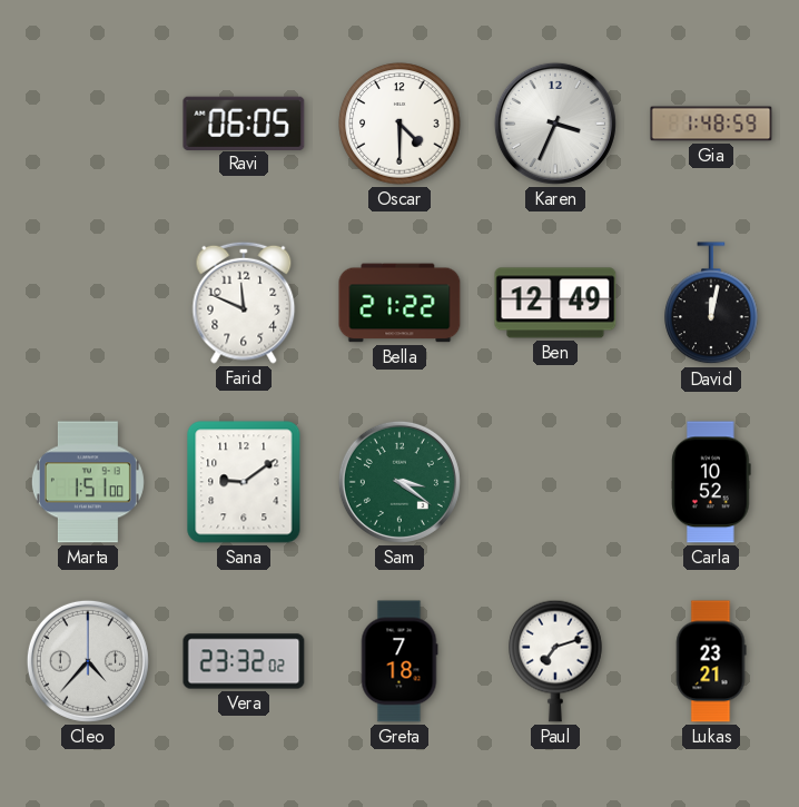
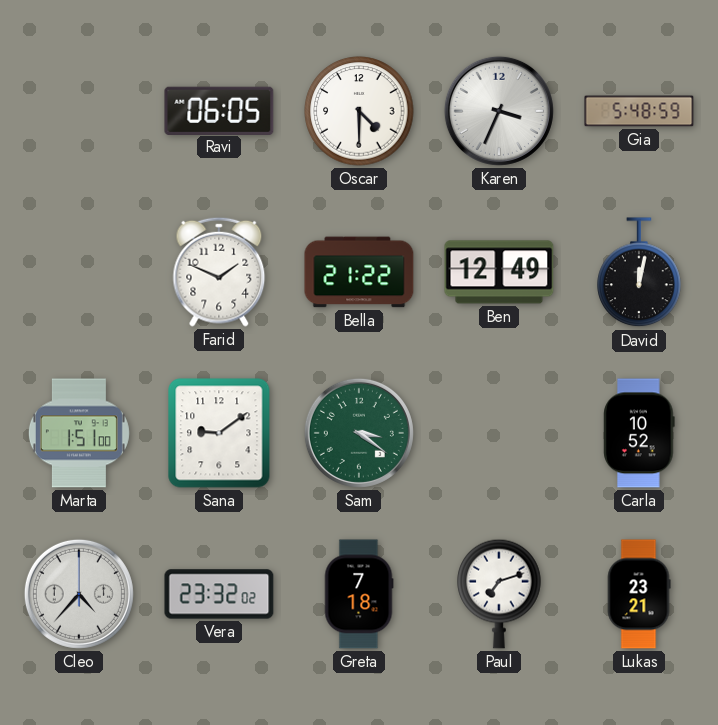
Gia: 1:48 -> 5:48
Farid: 11:49 -> 1:49
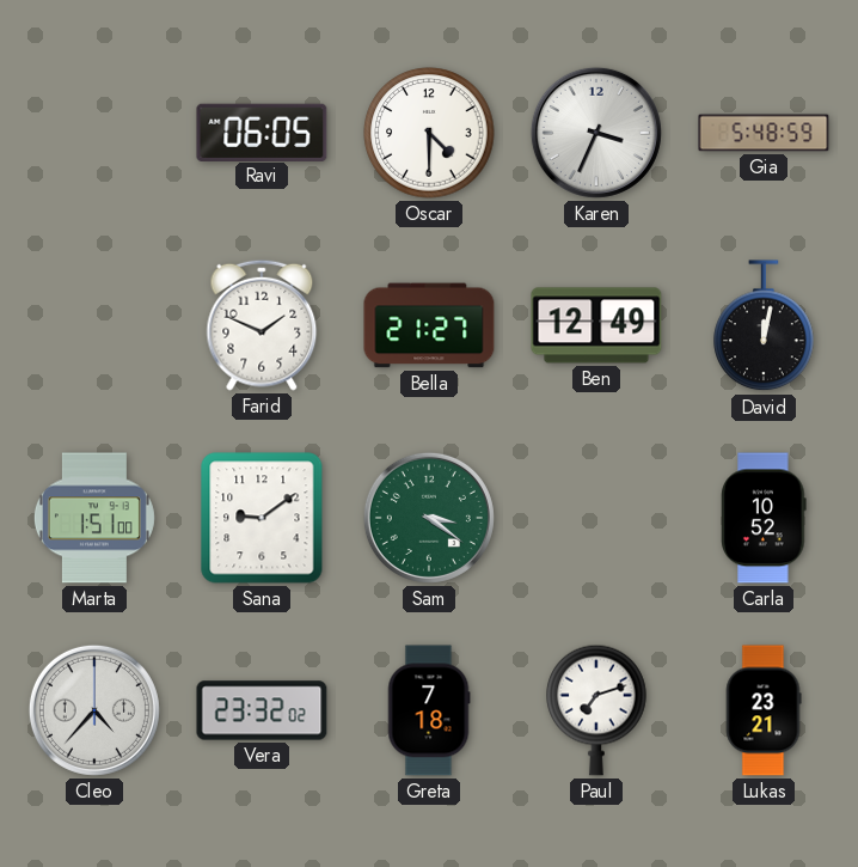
Bella: 21:22 -> 21:27
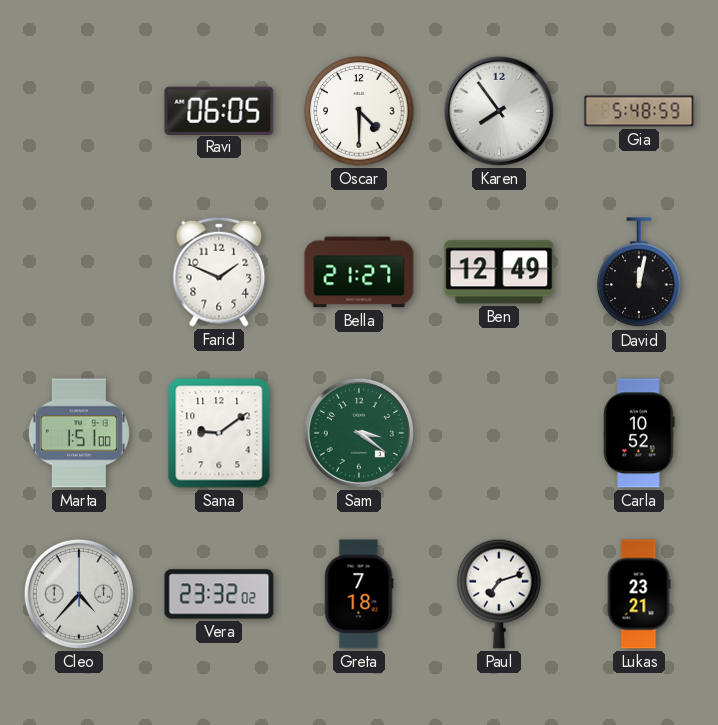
Karen: 3:34 -> 7:54
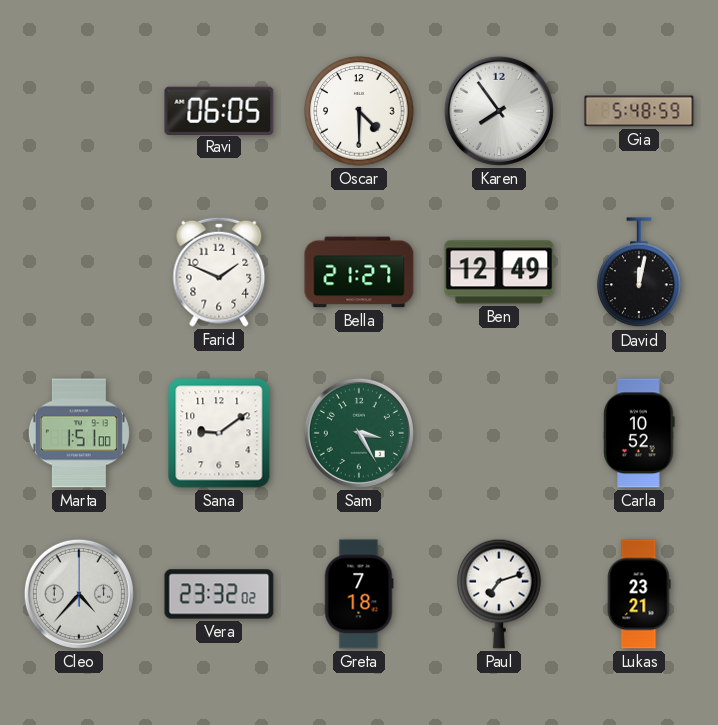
Sam: 3:21 -> 3:25
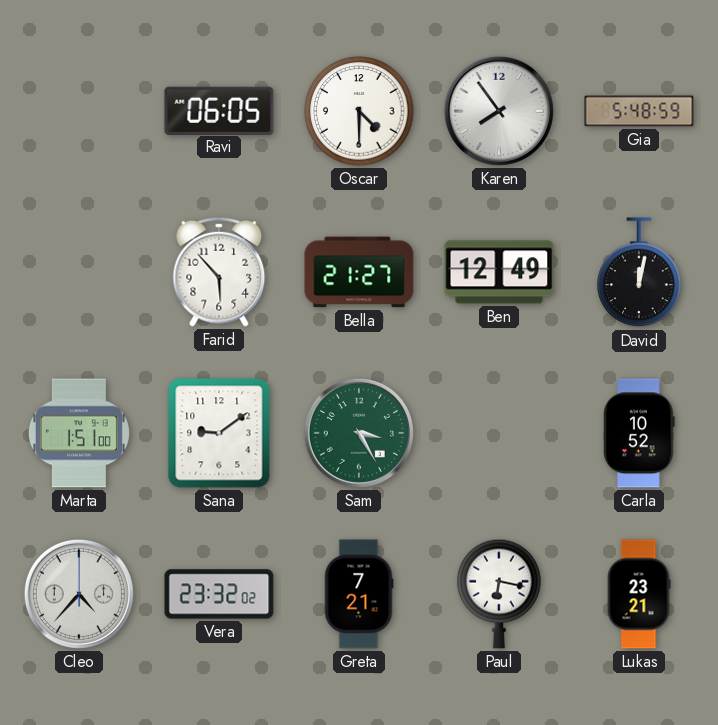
Farid: 1:49 -> 5:53
Greta: 7:18 -> 7:21
Paul: 7:12 -> 6:17
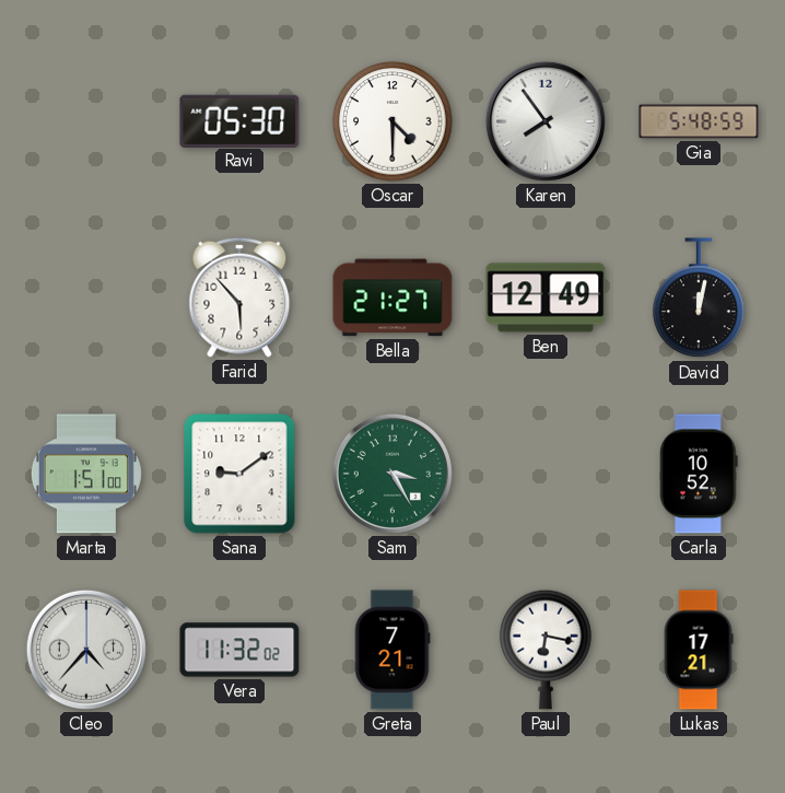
Ravi: 06:05 -> 05:30
Vera: 23:32 -> 11:32
Lukas: 23:21 -> 17:21
